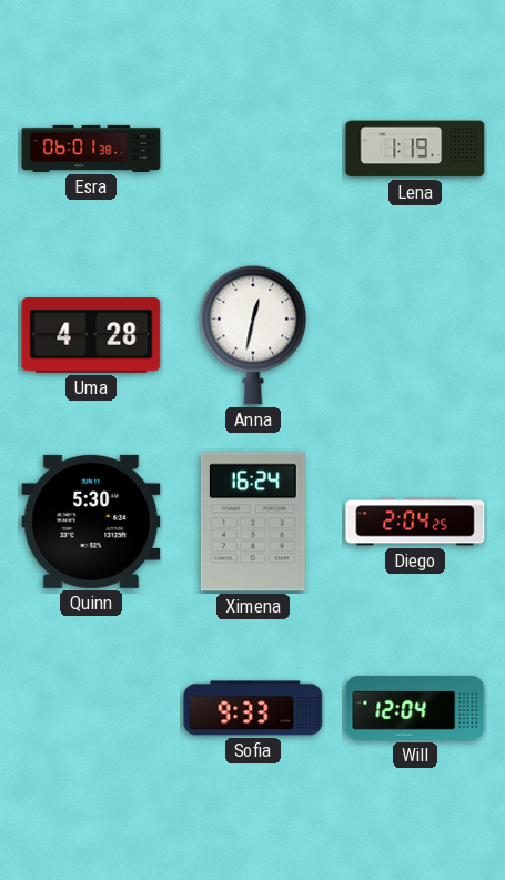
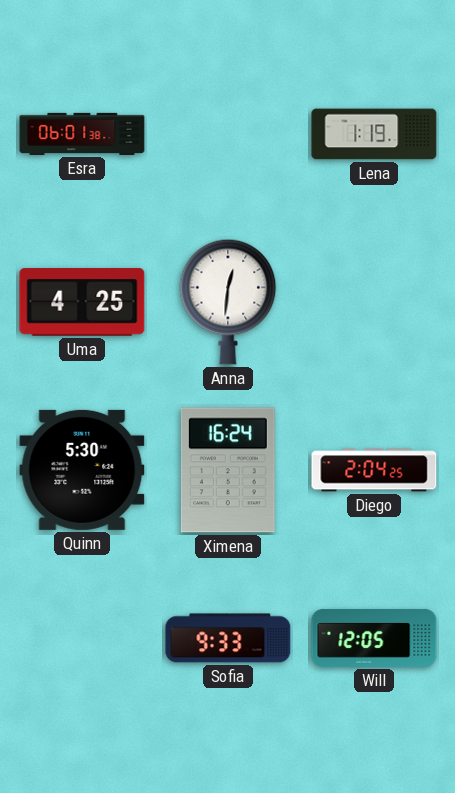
Uma: 4:28 -> 4:25
Anna: 12:32 -> 12:31
Will: 12:04 -> 12:05
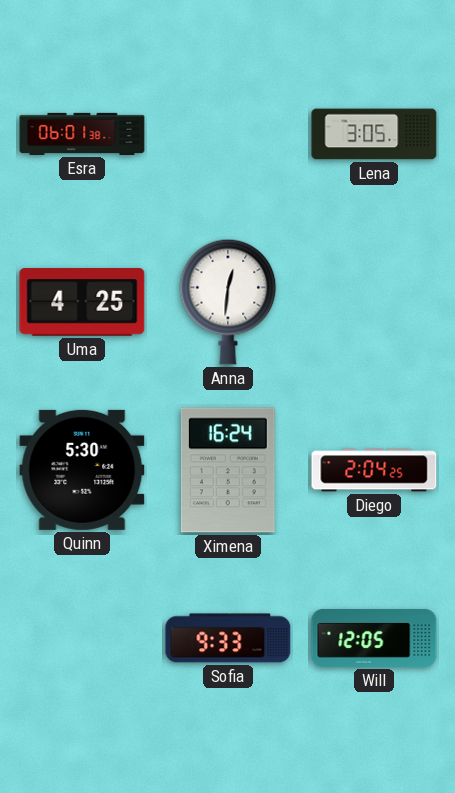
Lena: 1:19 -> 3:05
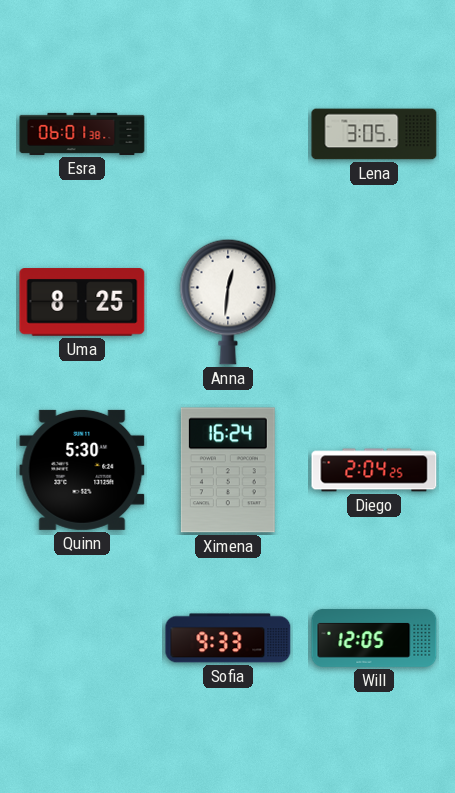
Uma: 4:25 -> 8:25
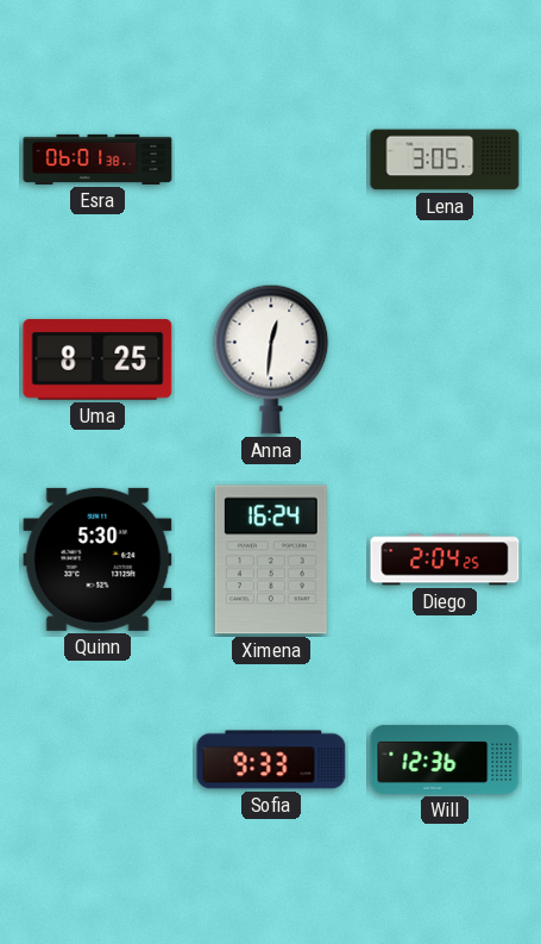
Will: 12:05 -> 12:36
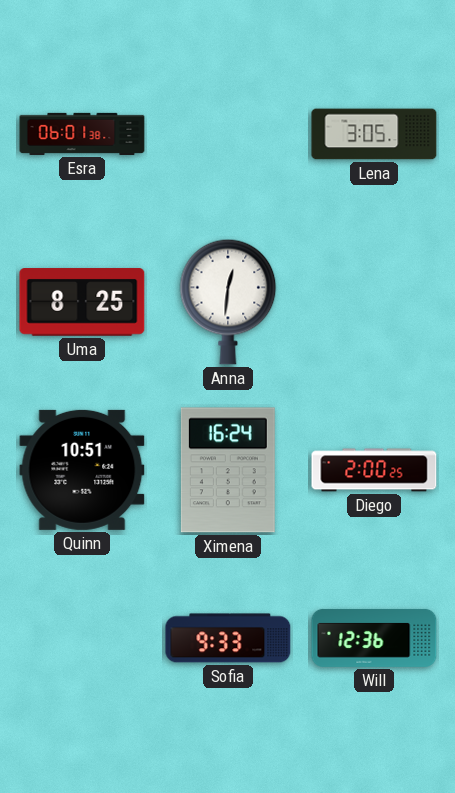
Quinn: 5:30 -> 10:51
Diego: 2:04 -> 2:00
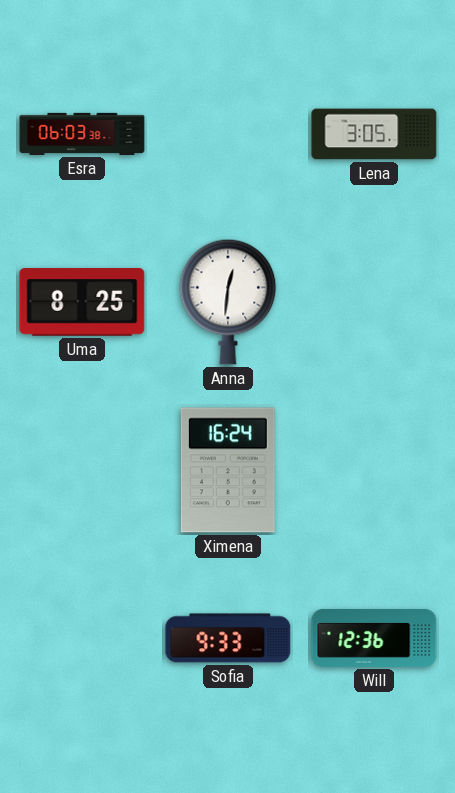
Esra: 06:01 -> 06:03
Quinn: 10:51 -> none
Diego: 2:00 -> none
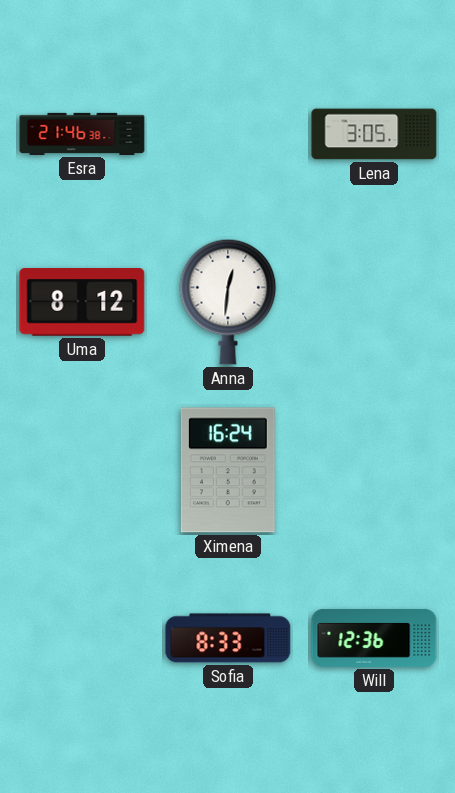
Esra: 06:03 -> 21:46
Uma: 8:25 -> 8:12
Sofia: 9:33 -> 8:33
